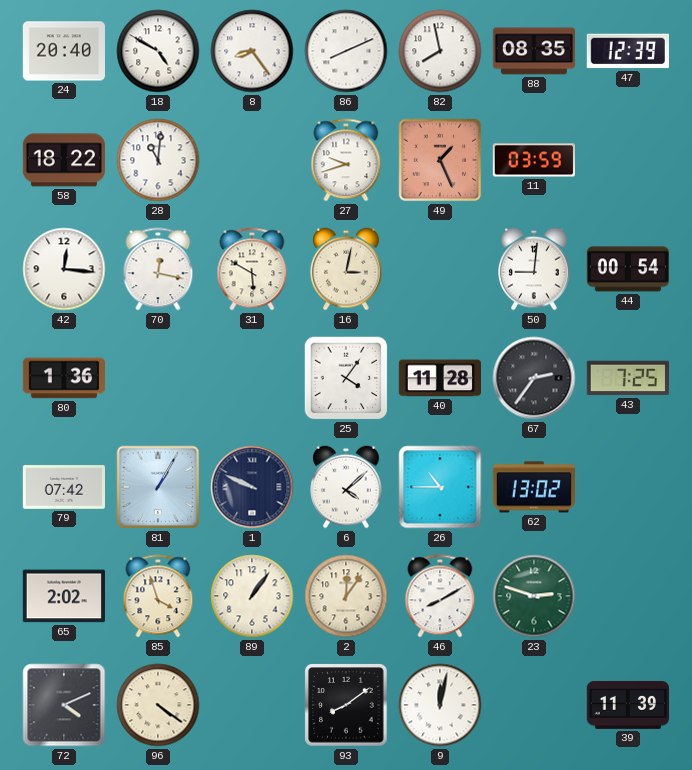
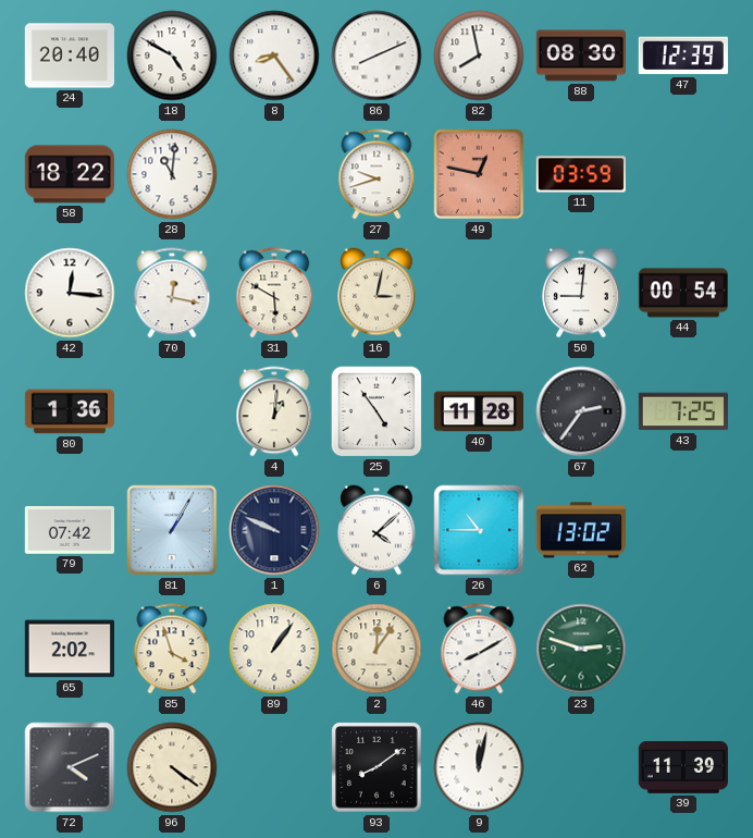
88: 08:35 -> 08:30
49: 1:26 -> 12:47
4: none -> 1:01
25: 4:06 -> 4:54
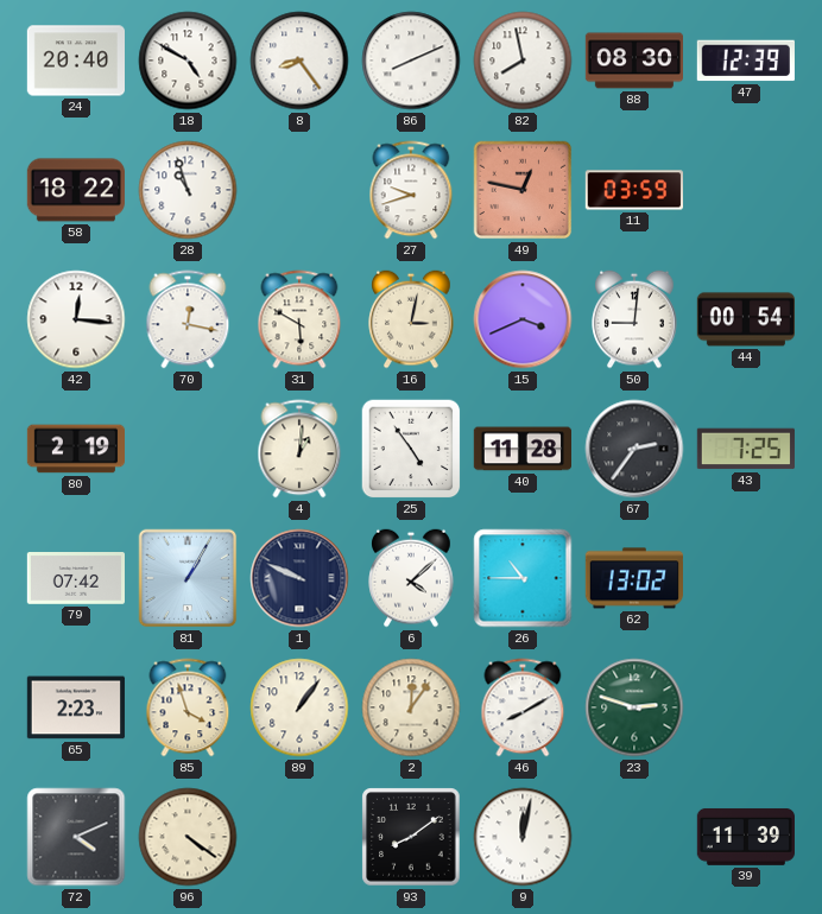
28: 11:01 -> 10:57
15: none -> 3:41
80: 1:36 -> 2:19
65: 2:02 -> 2:23
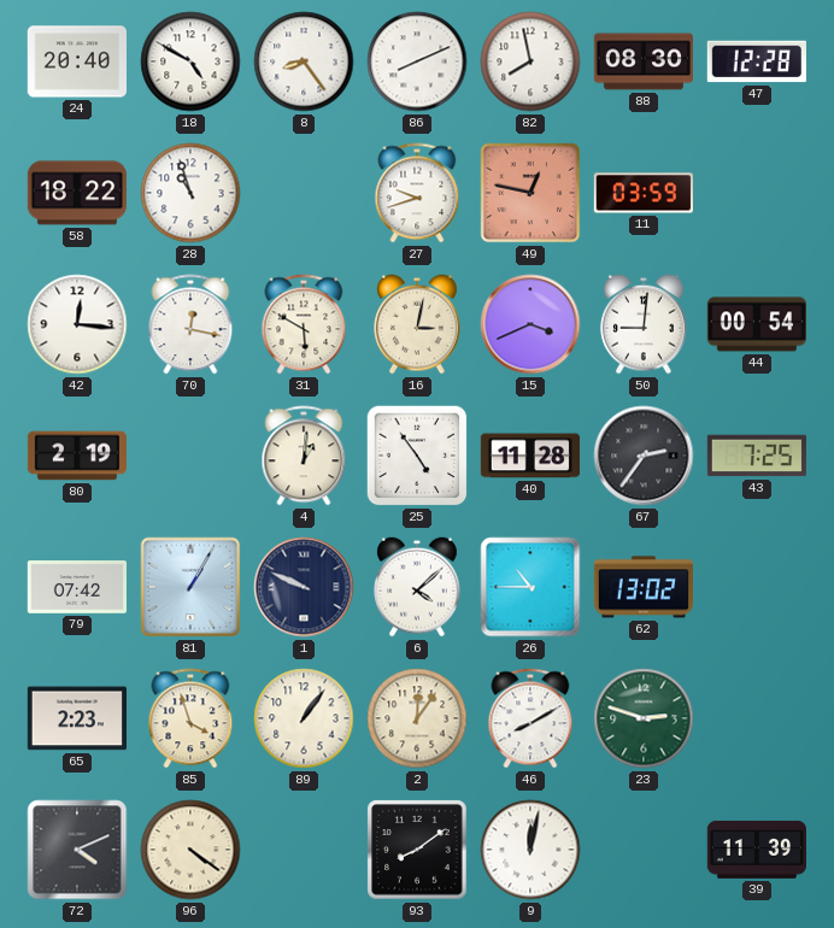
47: 12:39 -> 12:28
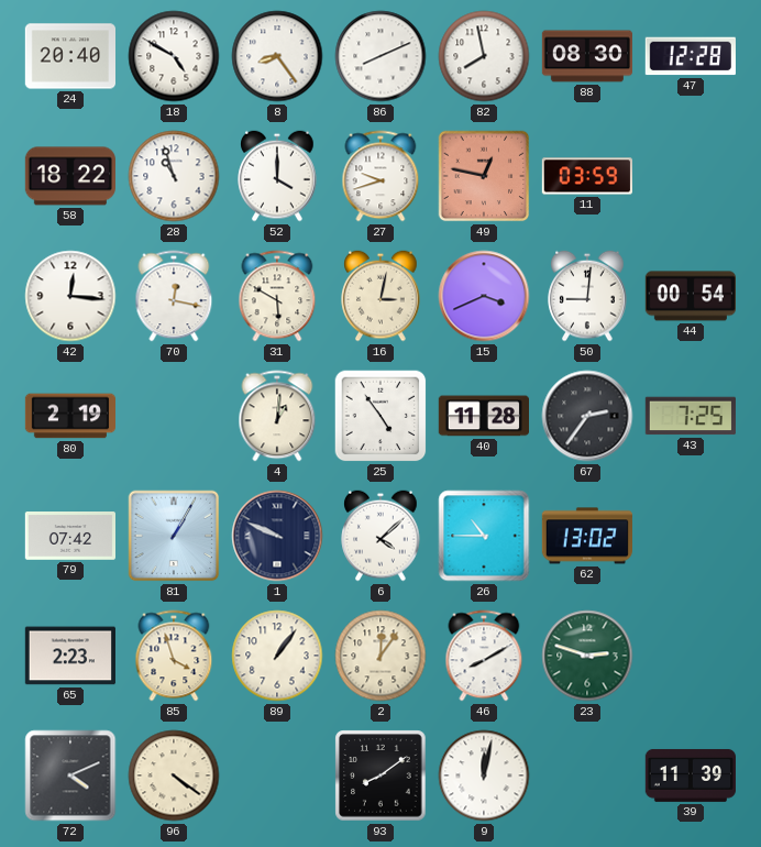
52: none -> 4:00
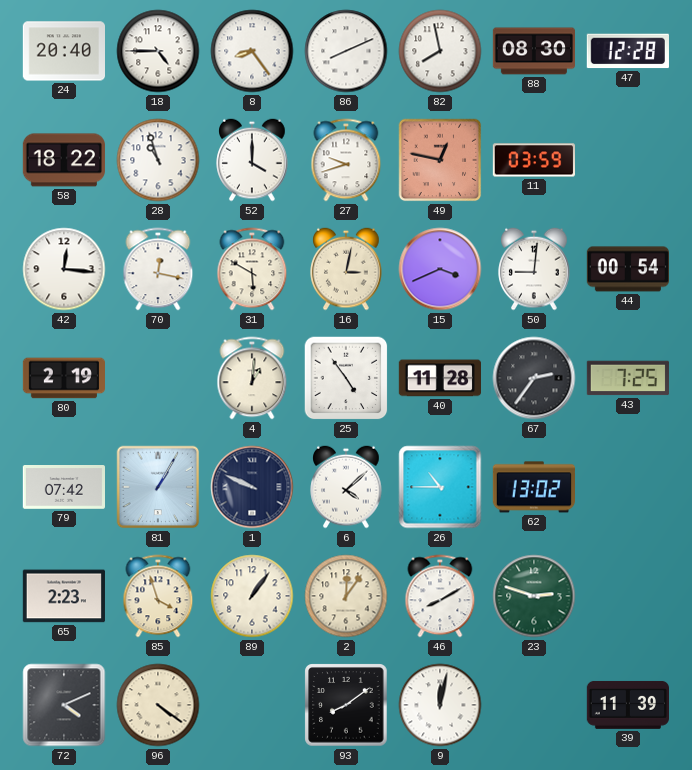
18: 4:50 -> 4:45
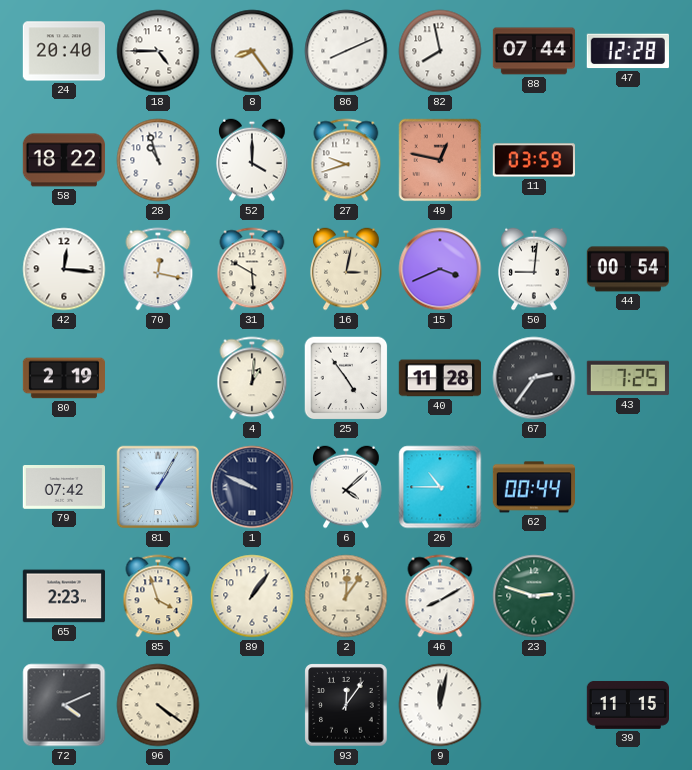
88: 08:30 -> 07:44
62: 13:02 -> 00:44
93: 8:09 -> 12:06
39: 11:39 -> 11:15
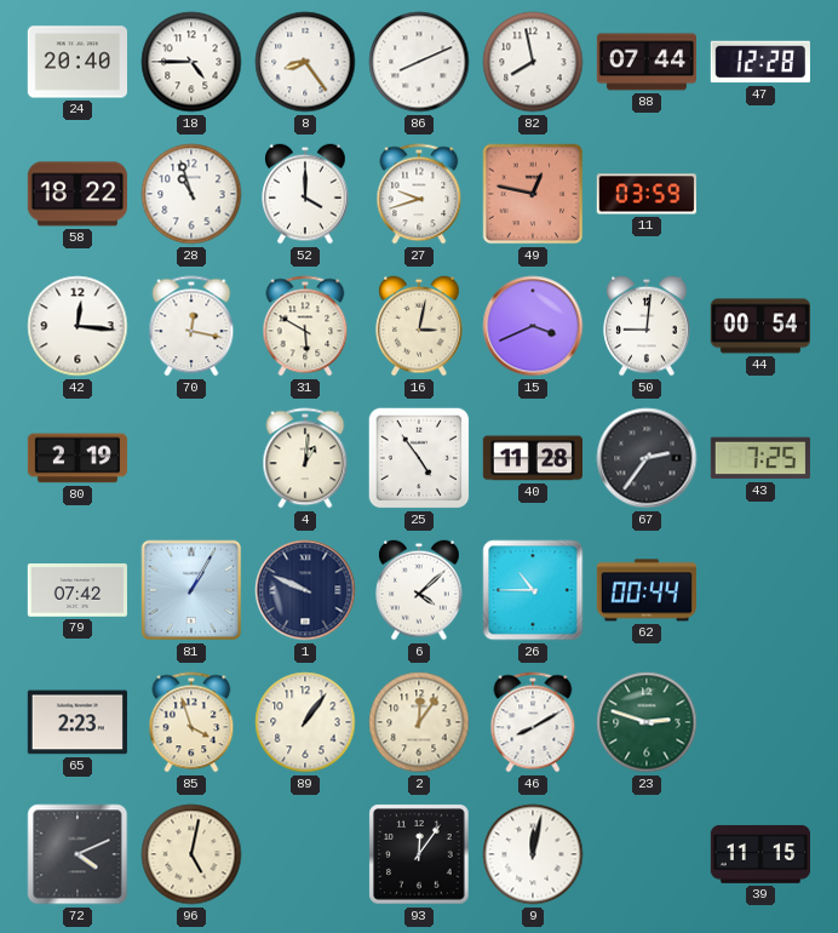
96: 4:21 -> 5:02
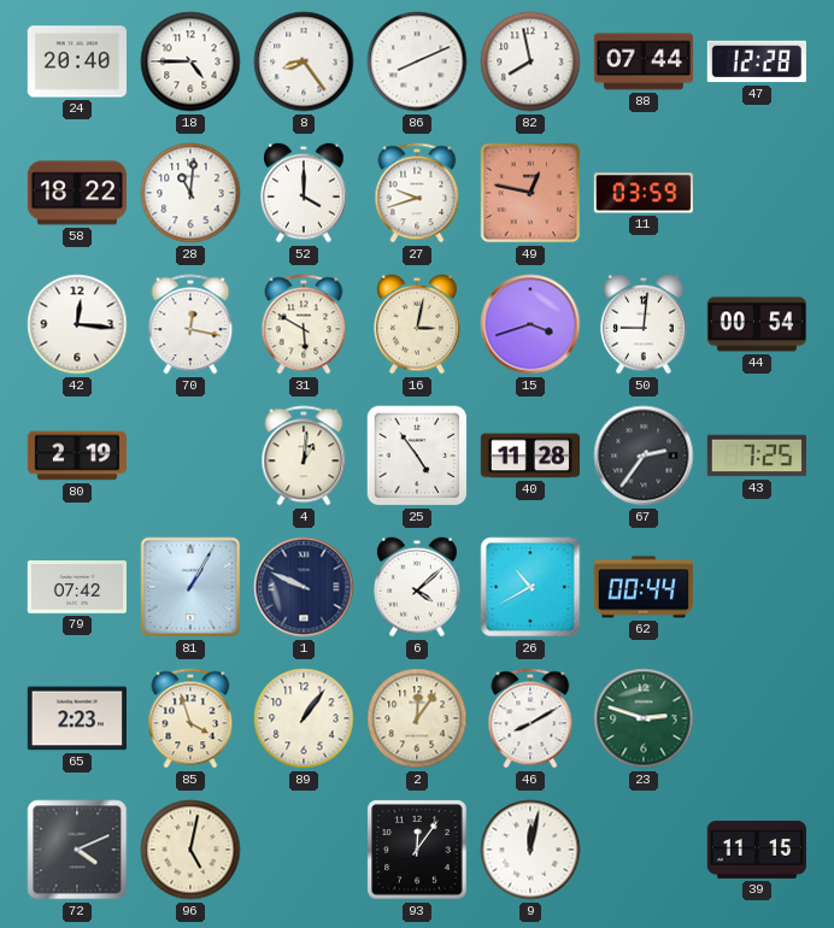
28: 10:57 -> 11:01
15: 3:41 -> 3:42
26: 10:45 -> 10:40
